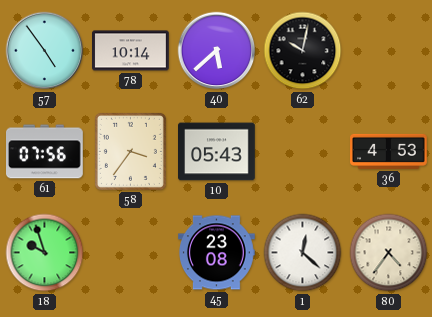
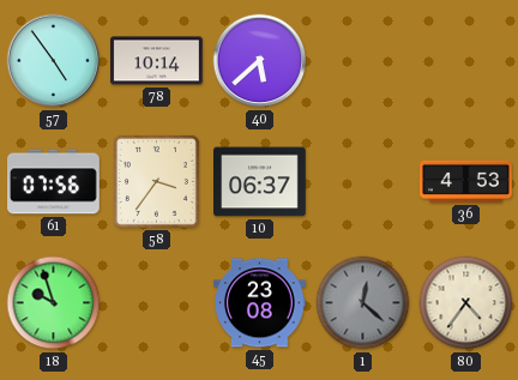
62: 10:02 -> none
10: 05:43 -> 06:37
1 dial: white -> grey
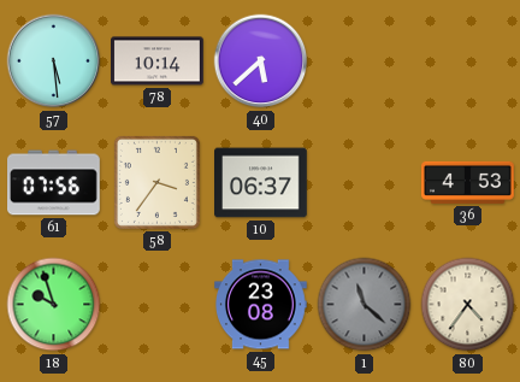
57: 4:54 -> 5:29
1: 12:22 -> 11:22
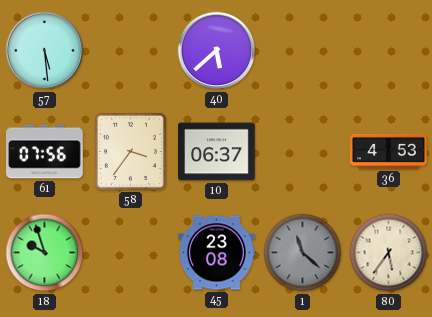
78: 10:14 -> none
80: 4:36 -> 5:36
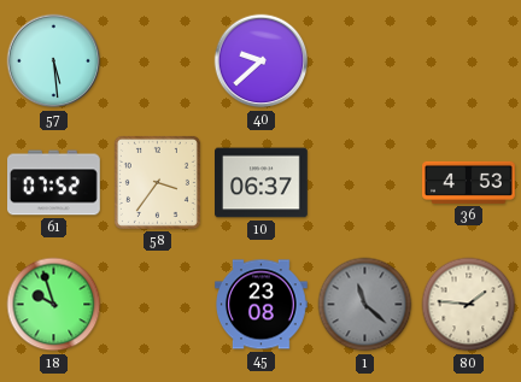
40: 5:38 -> 9:38
61: 07:56 -> 07:52
80: 5:36 -> 1:46
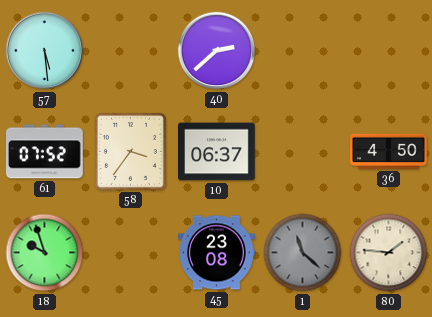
40: 9:38 -> 2:38
36: 4:53 -> 4:50
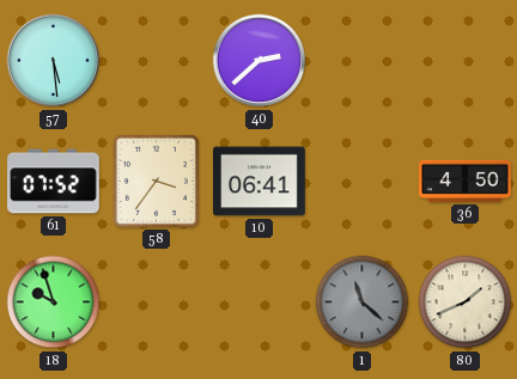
10: 06:37 -> 06:41
45: 23:08 -> none
80: 1:46 -> 1:41
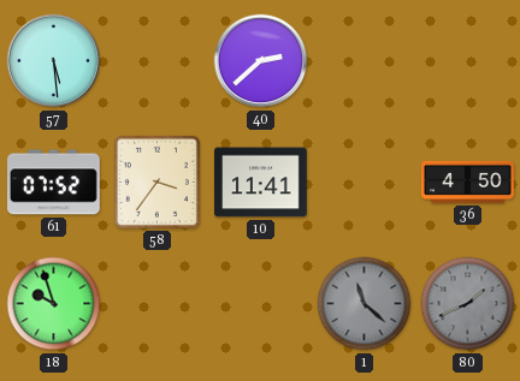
10: 06:41 -> 11:41
80 dial: cream -> grey
